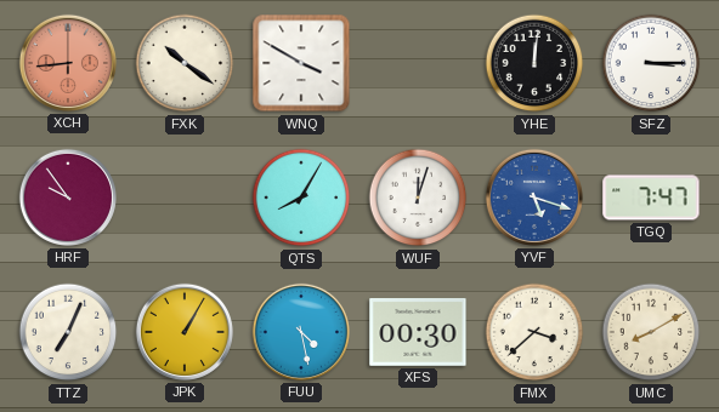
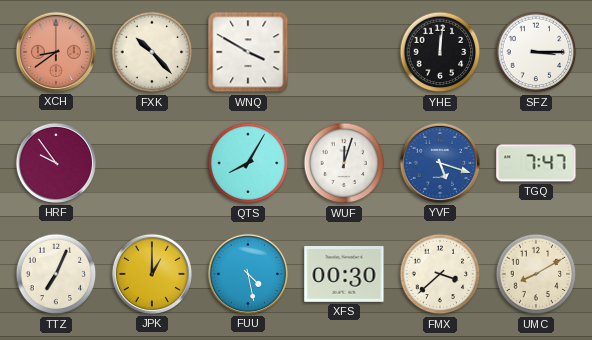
XCH: 8:44 -> 8:39
FXK: 10:21 -> 10:23
JPK: 1:05 -> 1:00
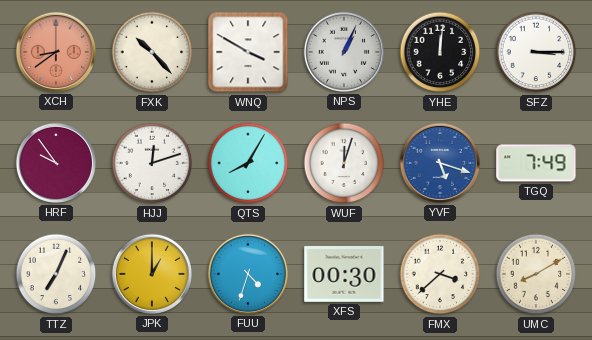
NPS: none -> 1:04
HJJ: none -> 12:12
TGQ: 7:47 -> 7:49
FUU: 4:28 -> 4:33
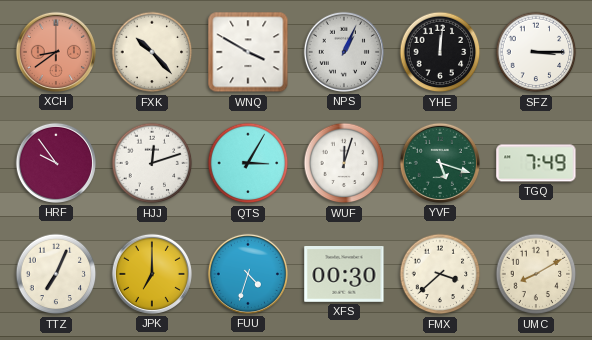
QTS: 8:05 -> 3:05
YVF dial: blue -> green
JPK: 1:00 -> 7:00
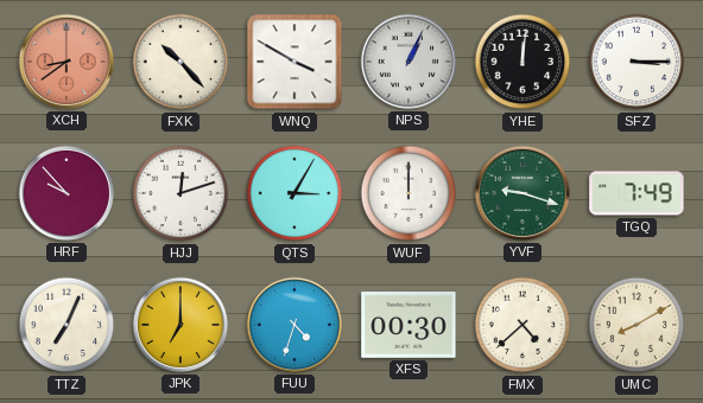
HRF: 9:54 -> 9:53
WUF: 12:03 -> 12:00
YVF: 5:18 -> 9:18
FMX: 3:38 -> 4:38
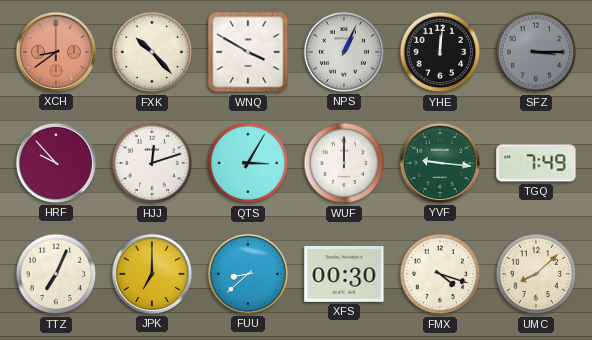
SFZ dial: white -> grey
YVF: 9:18 -> 9:16
FUU: 4:33 -> 8:38
FMX: 4:38 -> 4:18
UMC: 8:10 -> 8:08
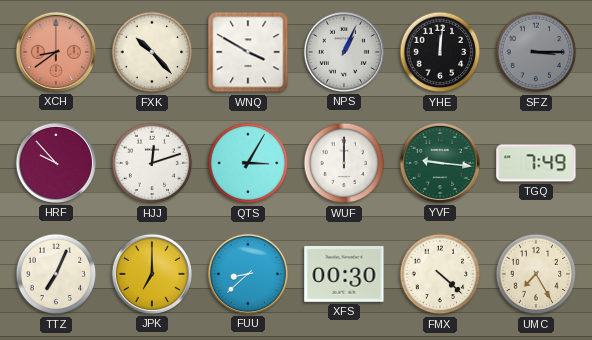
FMX: 4:18 -> 4:22
UMC: 8:08 -> 7:25
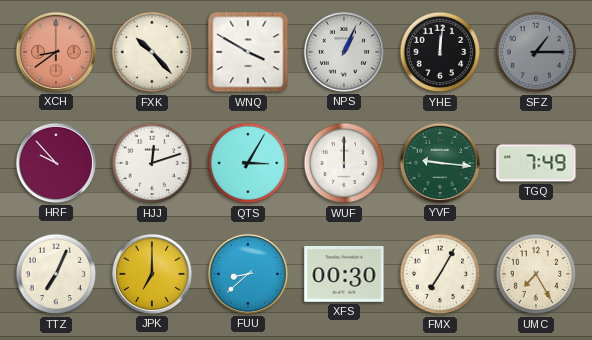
SFZ: 3:15 -> 1:15
FMX: 4:22 -> 7:05
